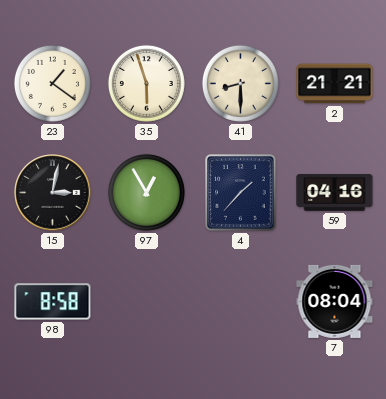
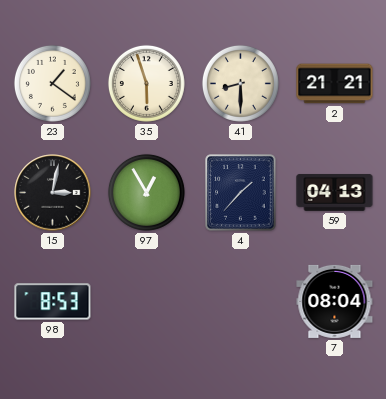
59: 04:16 -> 04:13
98: 8:58 -> 8:53
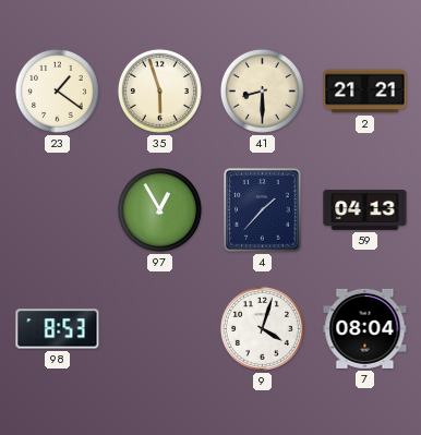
15: 3:02 -> none
9: none -> 4:03
